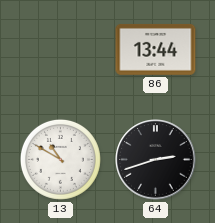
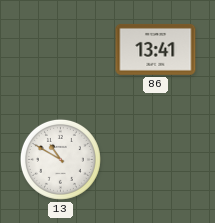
86: 13:44 -> 13:41
64: 2:42 -> none
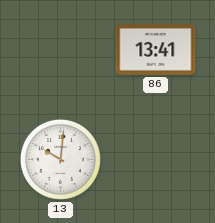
13: 10:50 -> 10:01
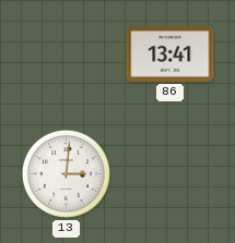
13: 10:01 -> 3:01
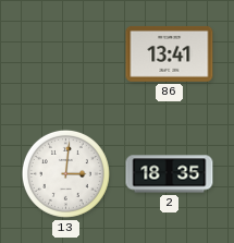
2: none -> 18:35
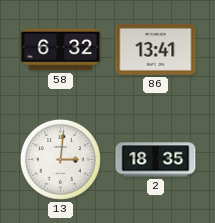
58: none -> 6:32
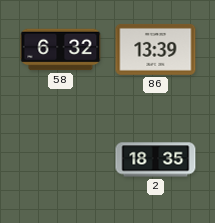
86: 13:41 -> 13:39
13: 3:01 -> none
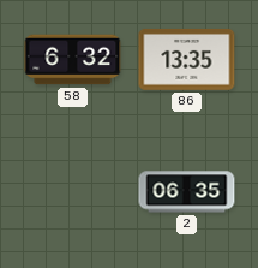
86: 13:39 -> 13:35
2: 18:35 -> 06:35
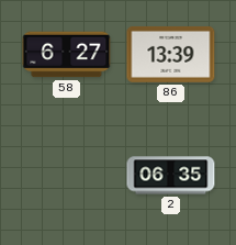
58: 6:32 -> 6:27
86: 13:35 -> 13:39
